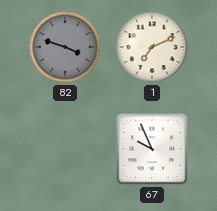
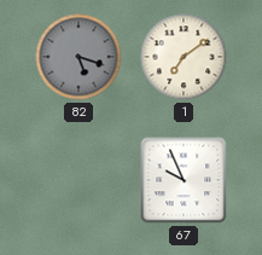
82: 3:48 -> 5:18
1: 7:11 -> 7:09
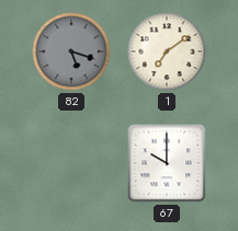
67: 9:56 -> 10:00
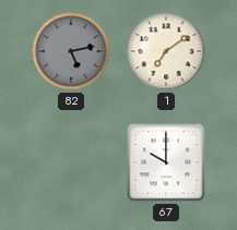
82: 5:18 -> 5:13
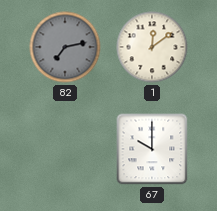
82: 5:13 -> 7:13
1: 7:09 -> 12:09
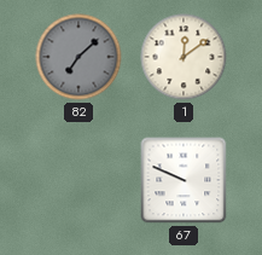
82: 7:13 -> 7:08
67: 10:00 -> 9:49
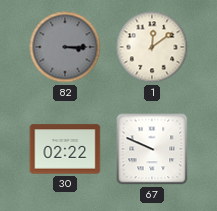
82: 7:08 -> 3:15
30: none -> 02:22
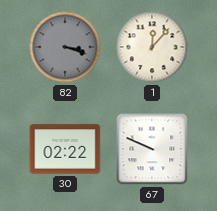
82: 3:15 -> 3:18
1: 12:09 -> 12:07
